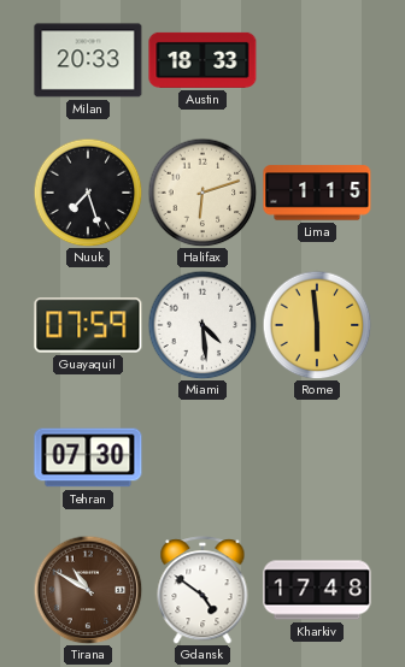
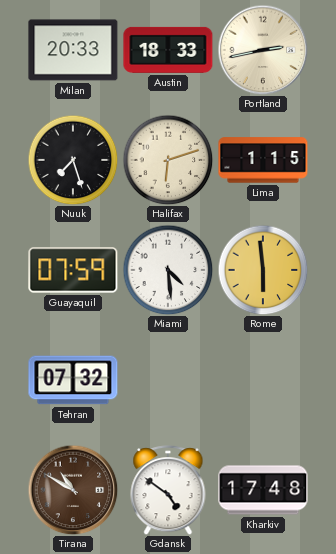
Portland: none -> 2:43
Tehran: 07:30 -> 07:32
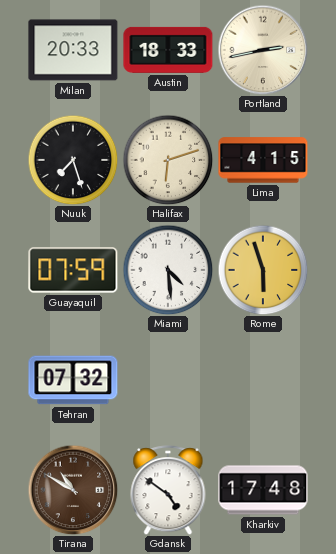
Lima: 1:15 -> 4:15
Rome: 5:59 -> 5:57
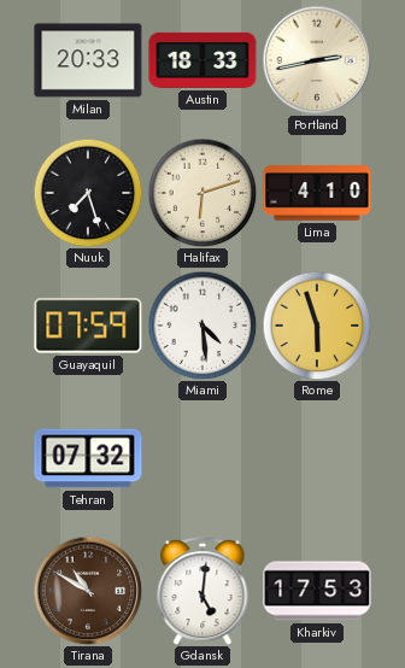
Lima: 4:15 -> 4:10
Gdansk: 4:51 -> 5:01
Kharkiv: 17:48 -> 17:53
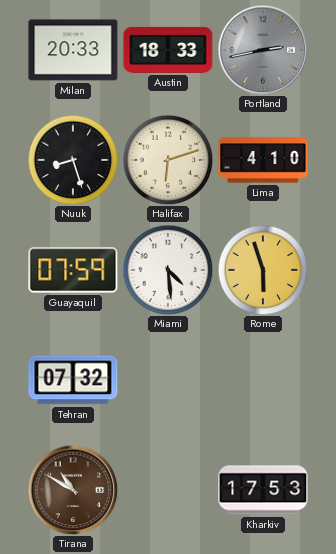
Portland dial: cream -> grey
Nuuk: 7:27 -> 8:27
Gdansk: 5:01 -> none
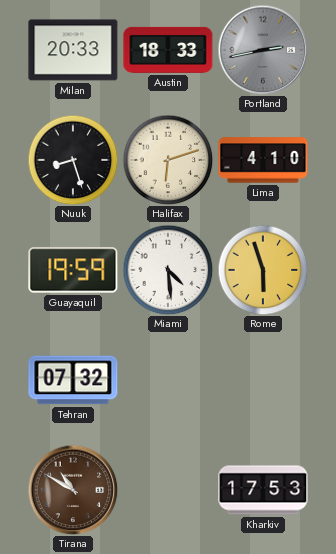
Guayaquil: 07:59 -> 19:59
